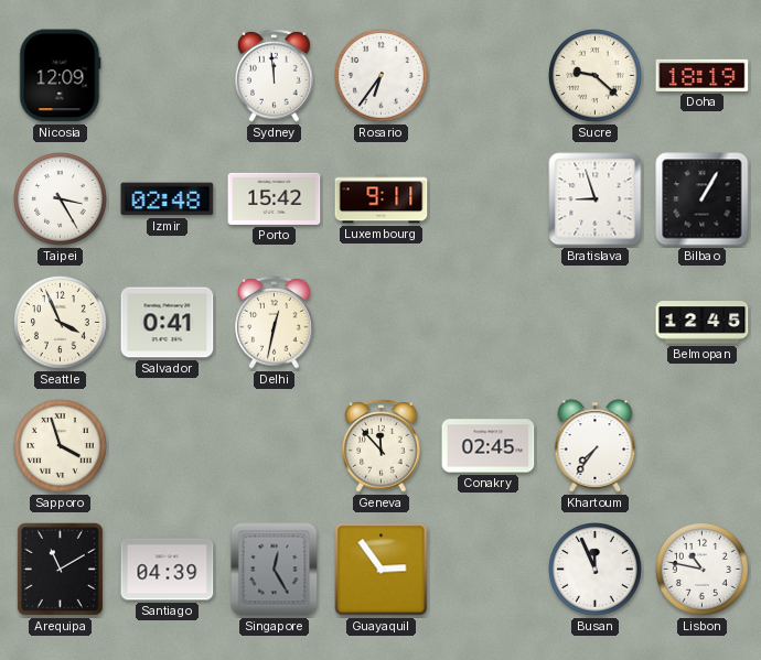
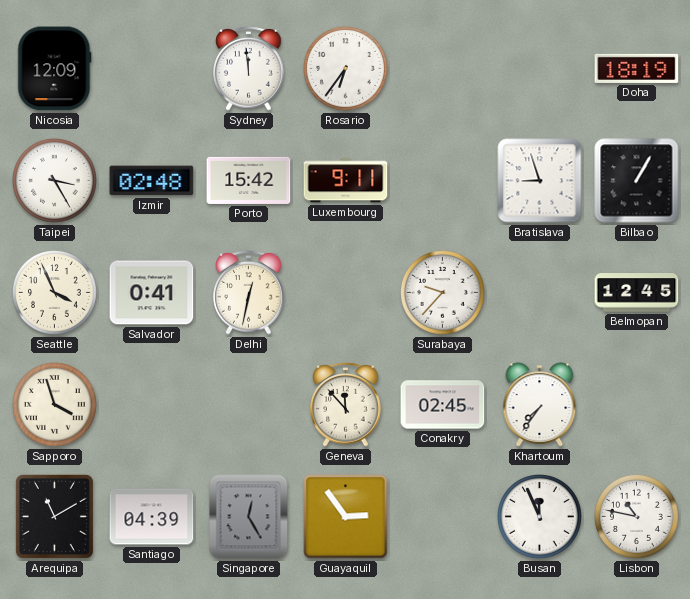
Sucre: 9:22 -> none
Surabaya: none -> 9:37
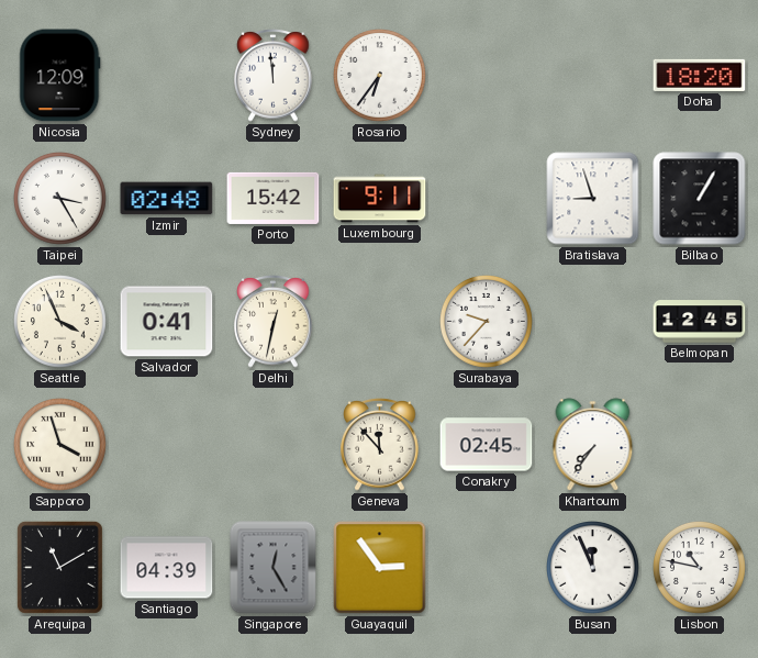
Doha: 18:19 -> 18:20
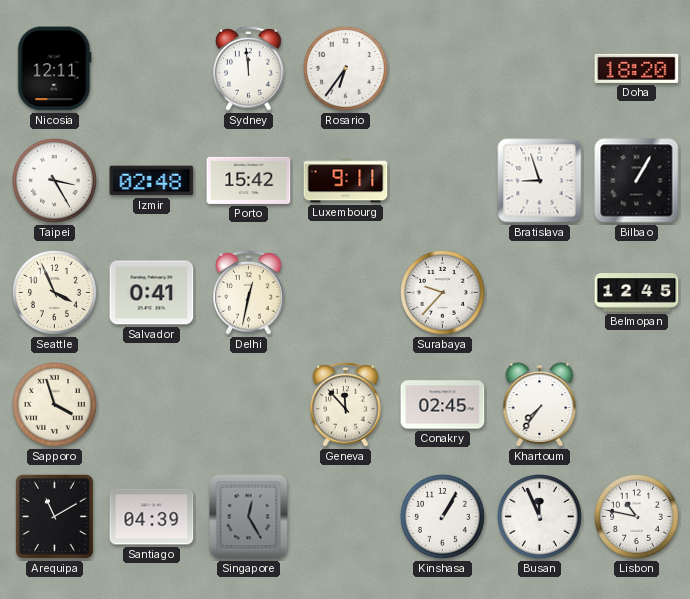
Nicosia: 12:09 -> 12:11
Guayaquil: 2:54 -> none
Kinshasa: none -> 1:05
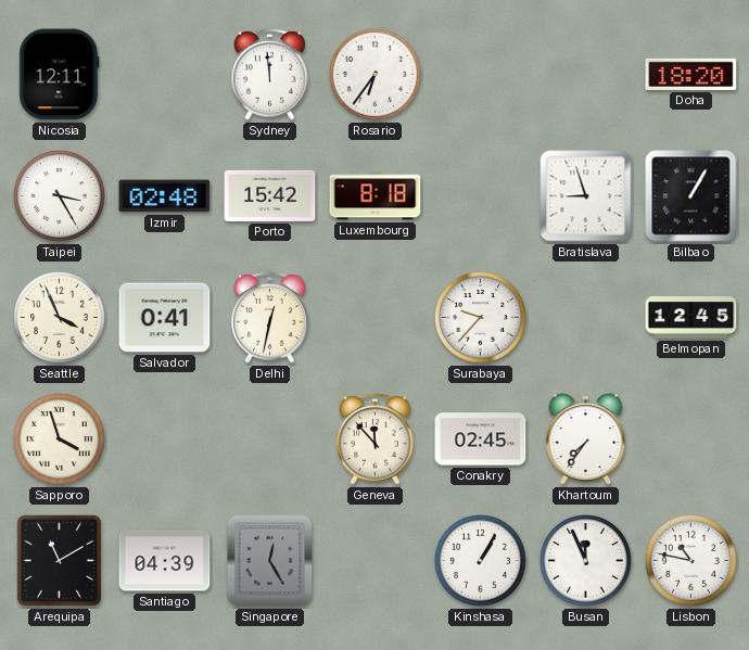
Luxembourg: 9:11 -> 8:18
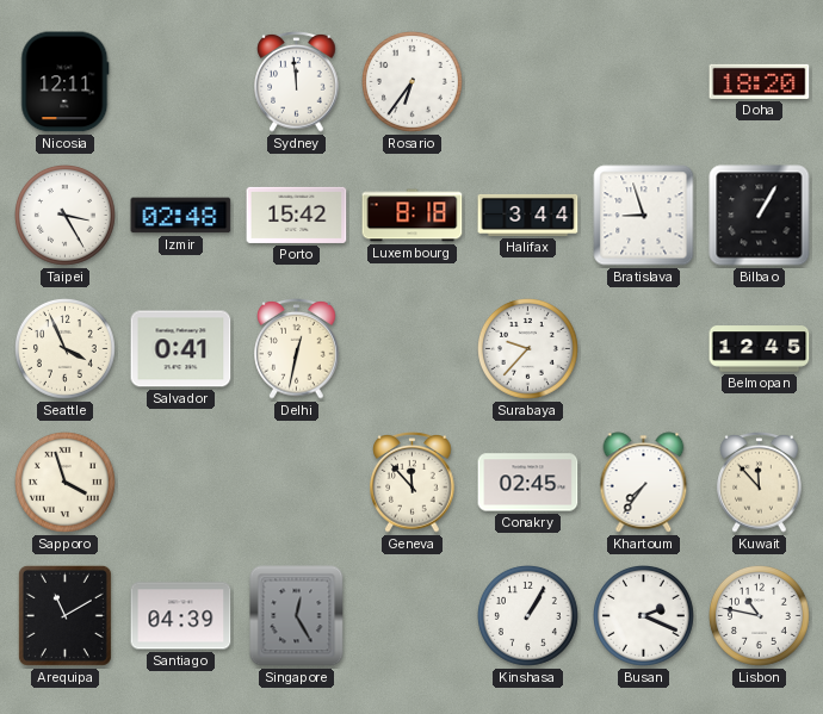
Halifax: none -> 3:44
Kuwait: none -> 11:53
Busan: 11:56 -> 2:19
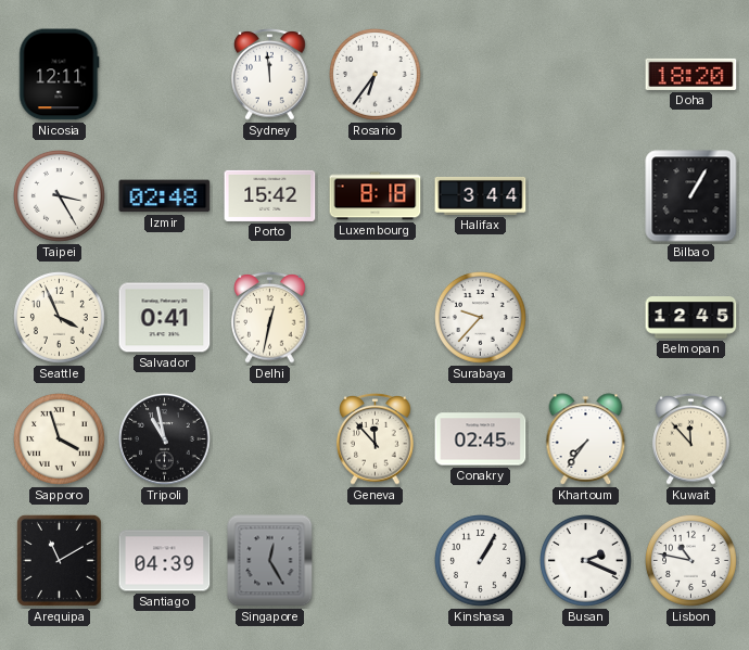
Bratislava: 8:57 -> none
Tripoli: none -> 10:58
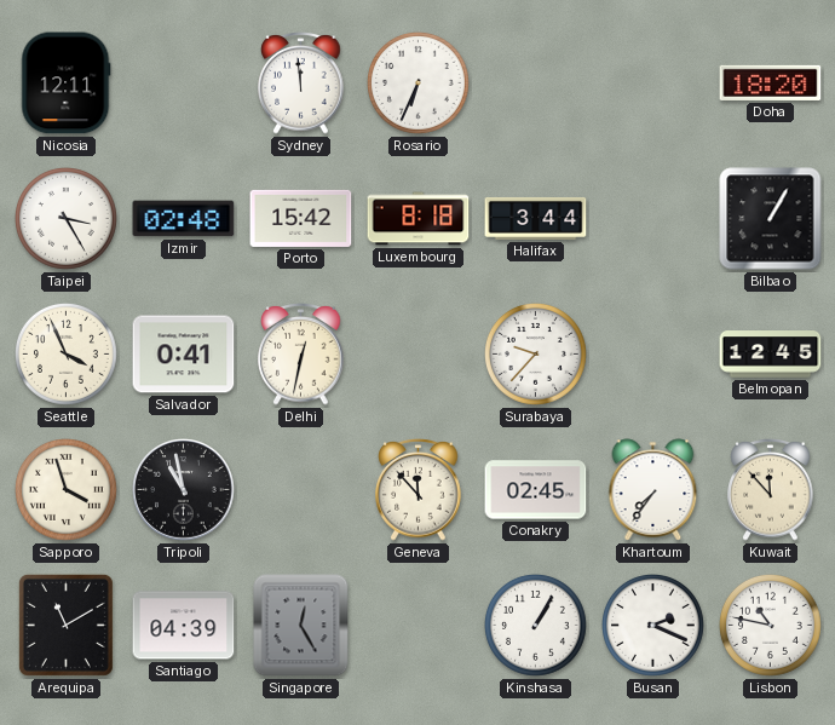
Rosario: 6:36 -> 6:34
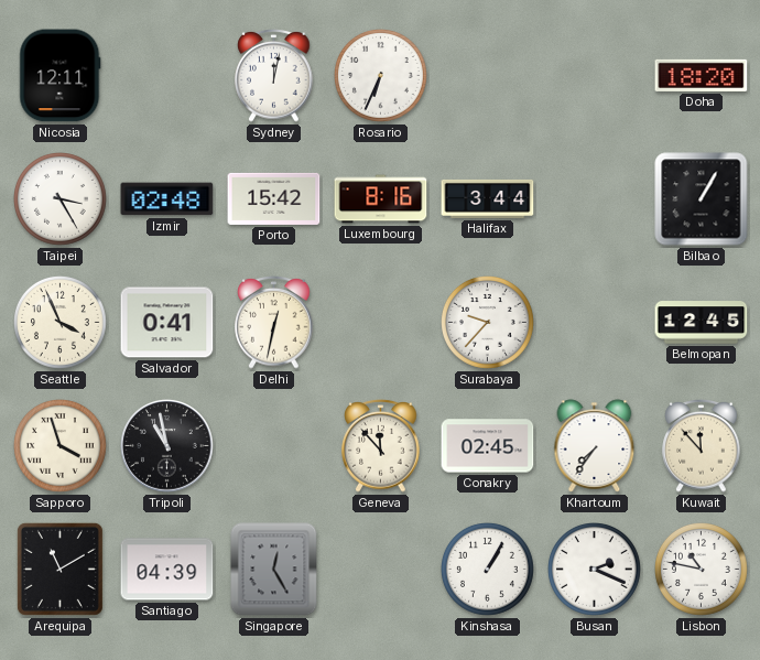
Sydney: 11:59 -> 12:02
Luxembourg: 8:18 -> 8:16
